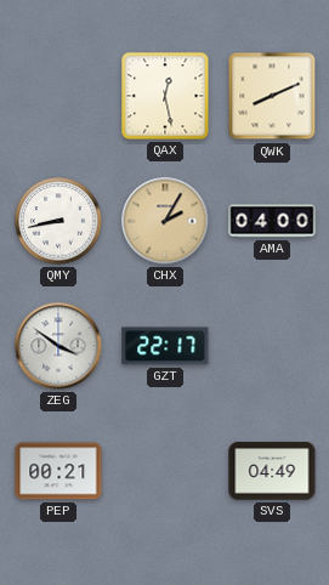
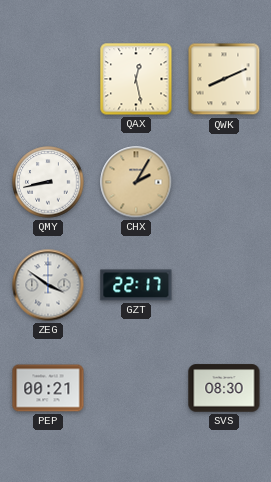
AMA: 04:00 -> none
SVS: 04:49 -> 08:30
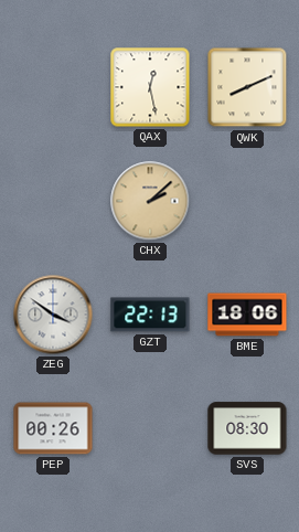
QMY: 8:43 -> none
CHX: 2:05 -> 2:08
GZT: 22:17 -> 22:13
BME: none -> 18:06
PEP: 00:21 -> 00:26
